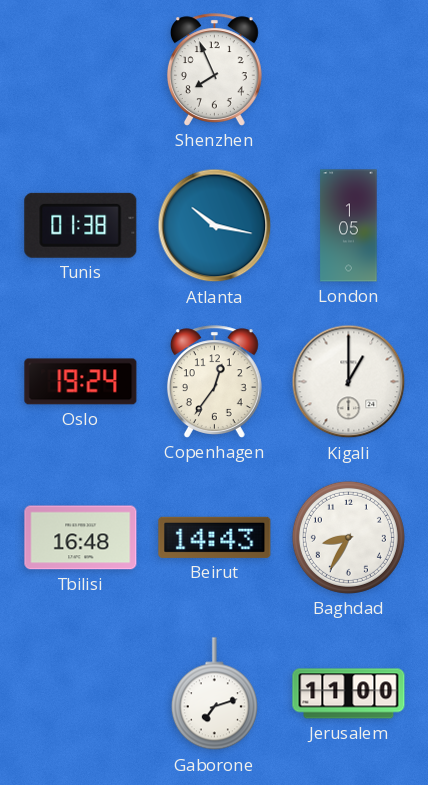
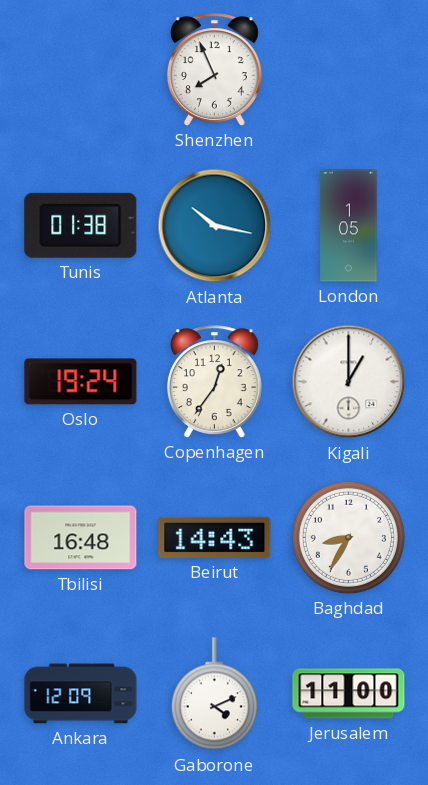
Ankara: none -> 12:09
Gaborone: 7:12 -> 4:11
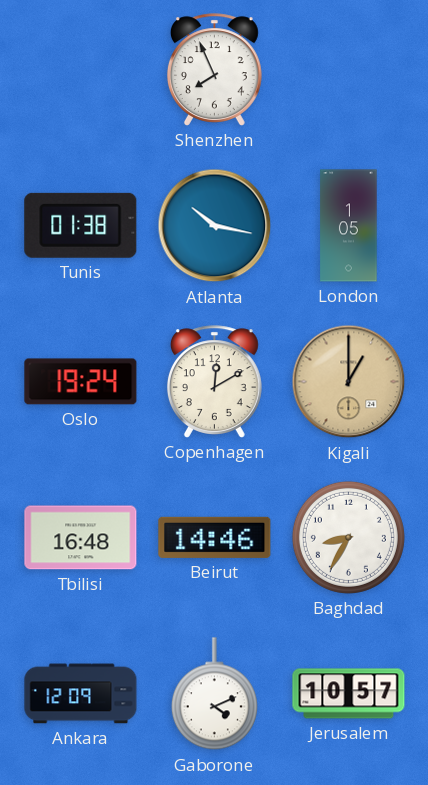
Copenhagen: 12:36 -> 12:10
Kigali dial: white -> champagne
Beirut: 14:43 -> 14:46
Jerusalem: 11:00 -> 10:57
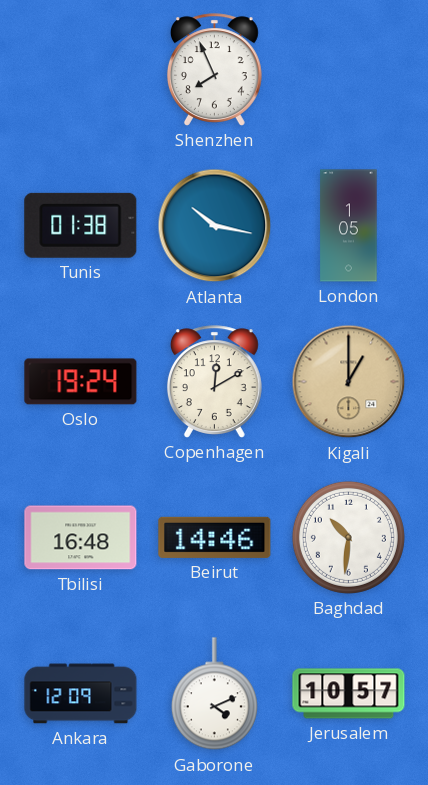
Baghdad: 8:35 -> 10:31
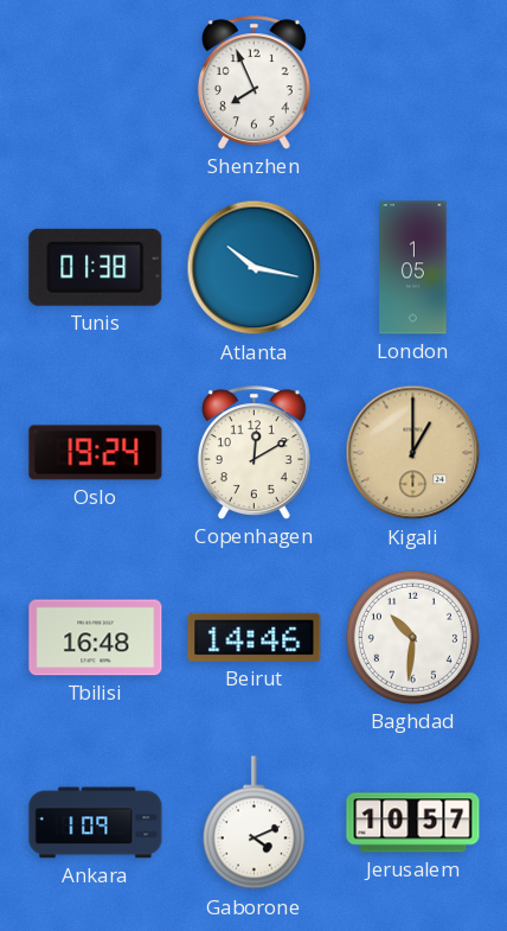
Ankara: 12:09 -> 1:09
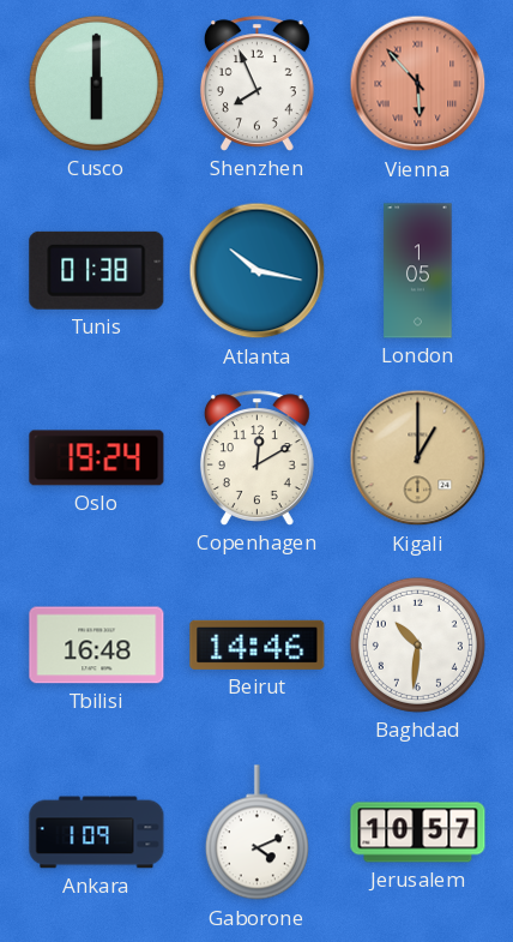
Cusco: none -> 6:00
Vienna: none -> 5:53
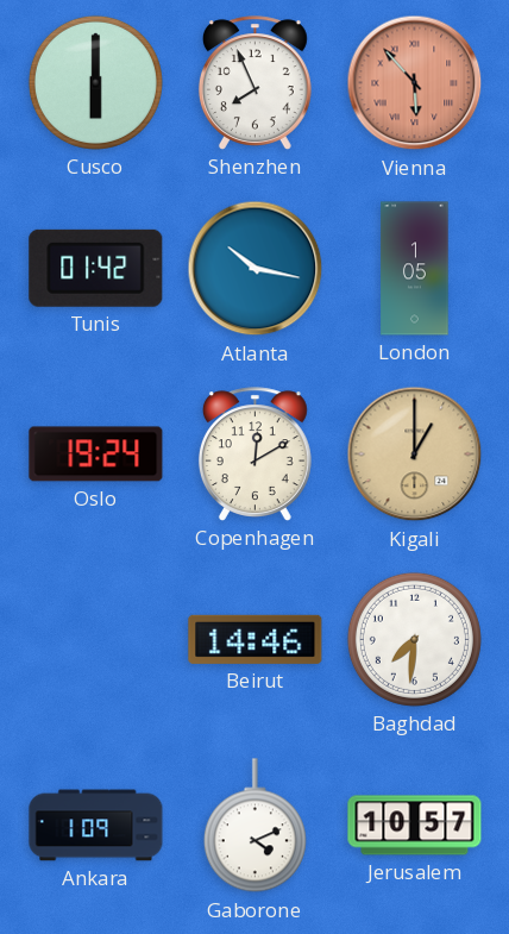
Tunis: 01:38 -> 01:42
Tbilisi: 16:48 -> none
Baghdad: 10:31 -> 7:31
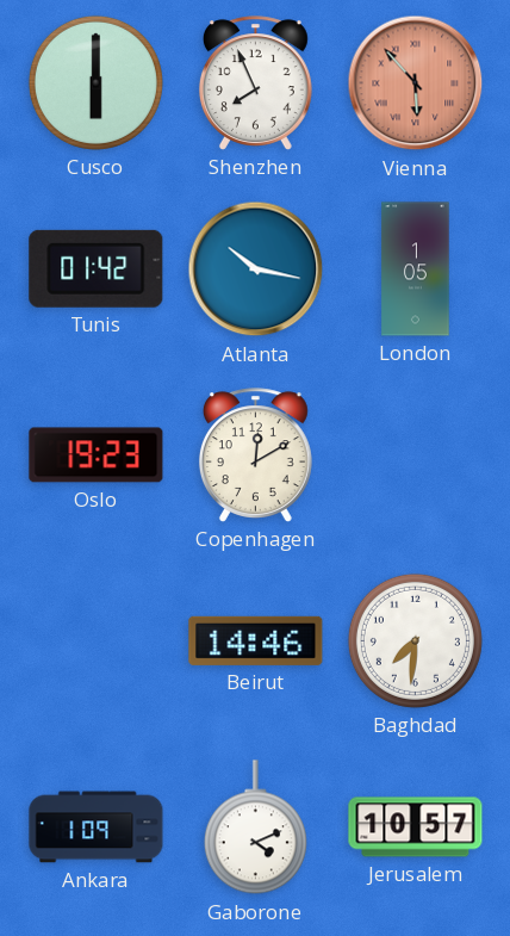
Oslo: 19:24 -> 19:23
Kigali: 1:00 -> none
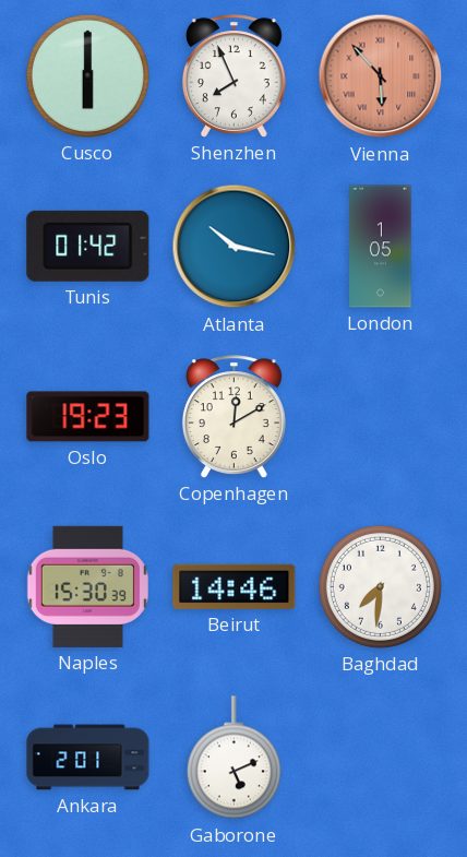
Naples: none -> 15:30
Ankara: 1:09 -> 2:01
Gaborone: 4:11 -> 5:11
Jerusalem: 10:57 -> none
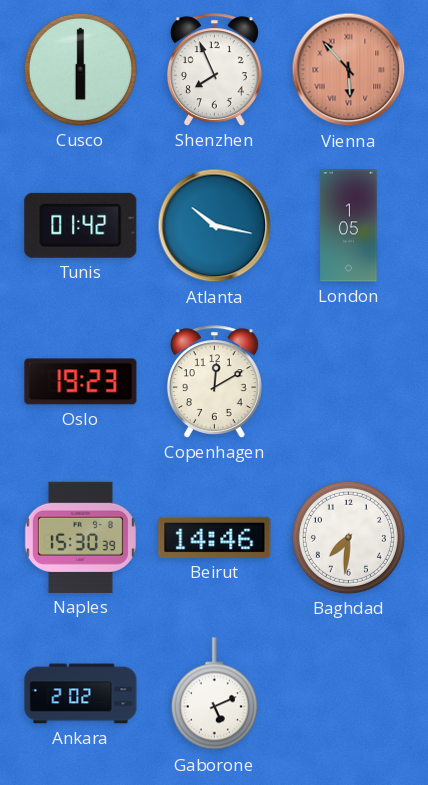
Ankara: 2:01 -> 2:02
